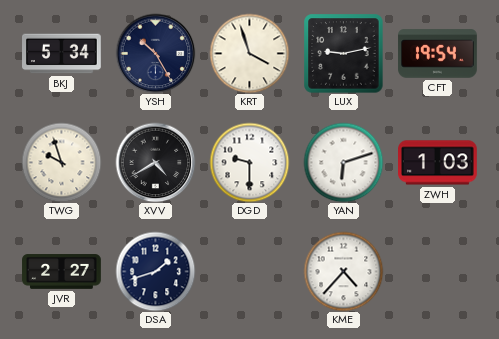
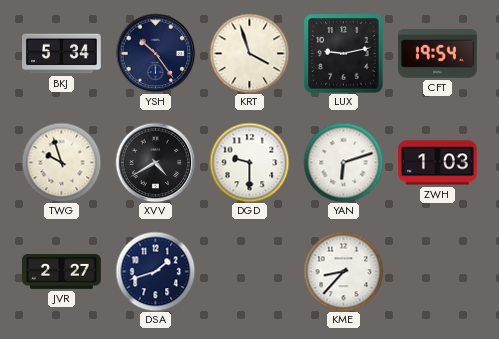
YSH: 10:25 -> 10:24
KME: 4:37 -> 8:37
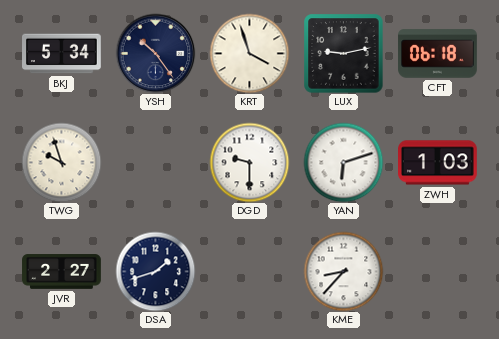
CFT: 19:54 -> 06:18
XVV: 4:40 -> none
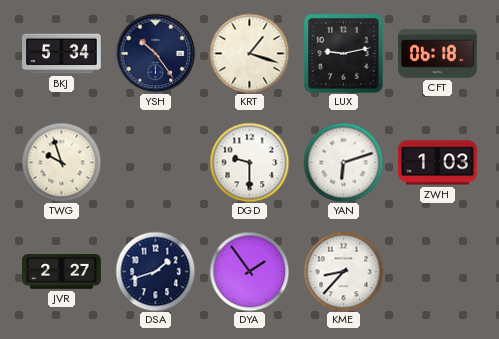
KRT: 3:57 -> 1:18
DYA: none -> 1:54
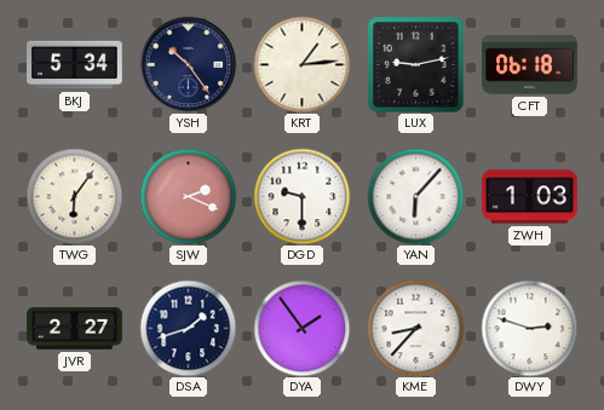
KRT: 1:18 -> 1:14
TWG: 9:57 -> 6:06
SJW: none -> 2:19
YAN: 6:12 -> 6:07
DWY: none -> 2:48
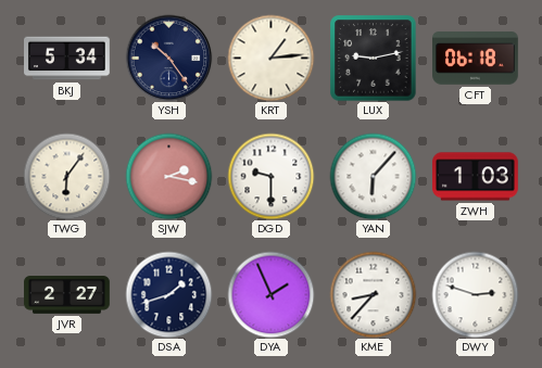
SJW: 2:19 -> 2:17
DYA: 1:54 -> 1:56
